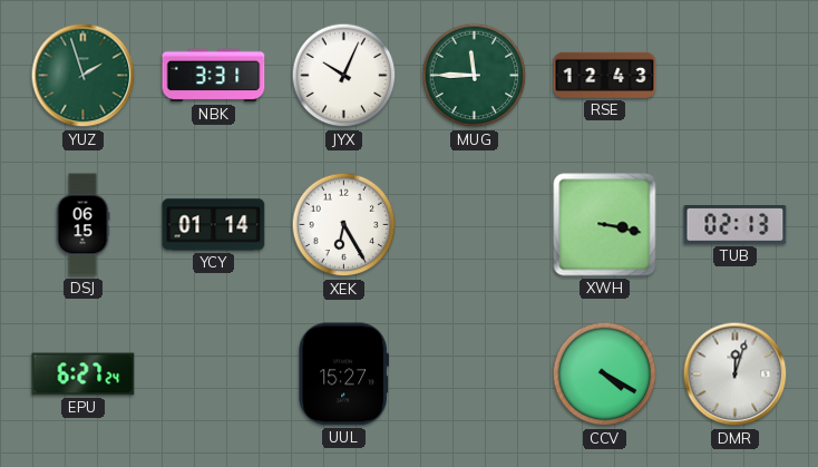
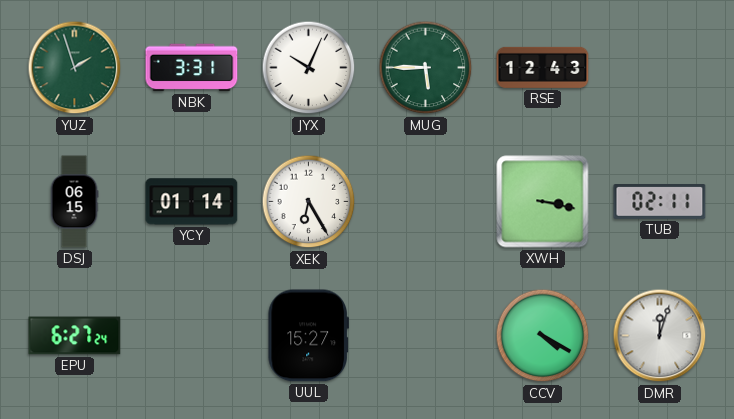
MUG: 11:45 -> 5:45
TUB: 02:13 -> 02:11
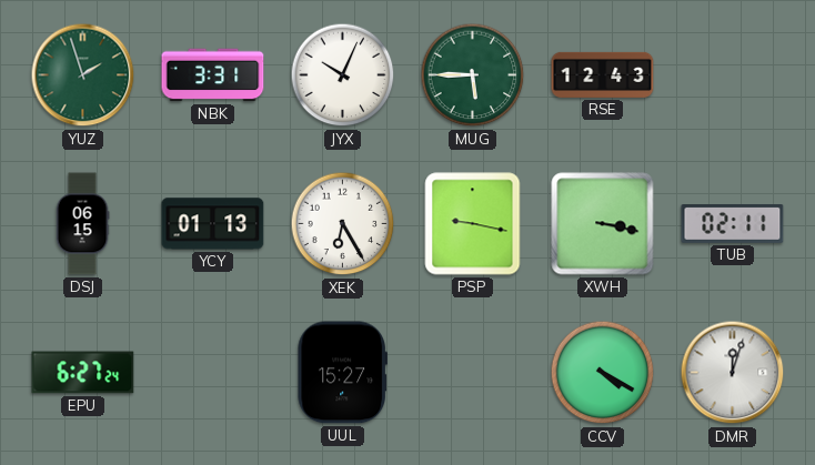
YCY: 01:14 -> 01:13
PSP: none -> 9:17
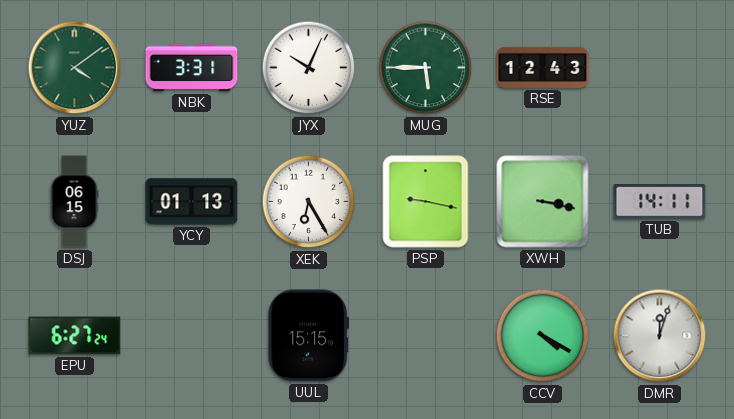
YUZ: 1:57 -> 4:09
TUB: 02:11 -> 14:11
UUL: 15:27 -> 15:15
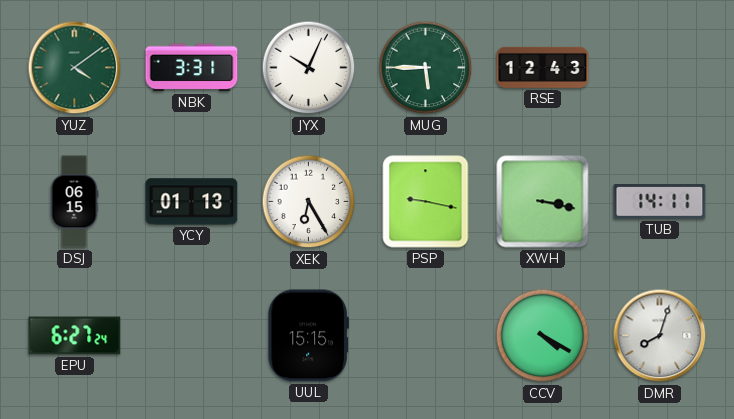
DMR: 12:03 -> 8:03
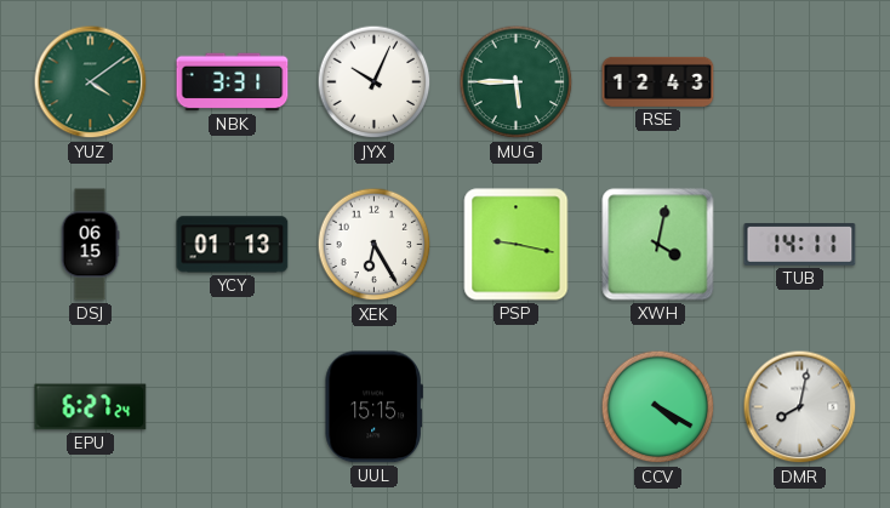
XWH: 3:17 -> 4:02
DMR: 8:03 -> 8:02
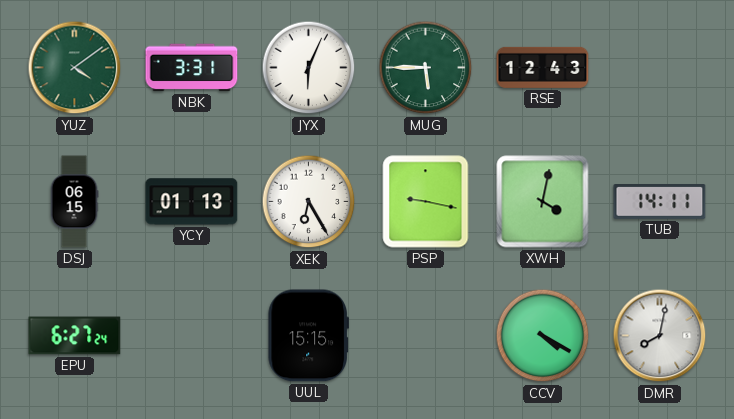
JYX: 10:04 -> 6:04
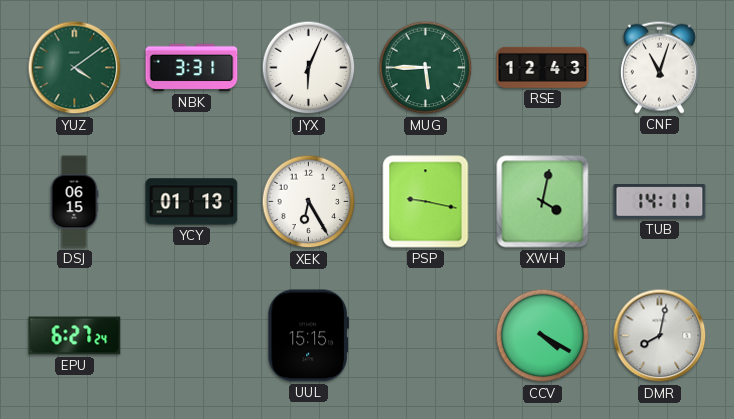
CNF: none -> 11:03
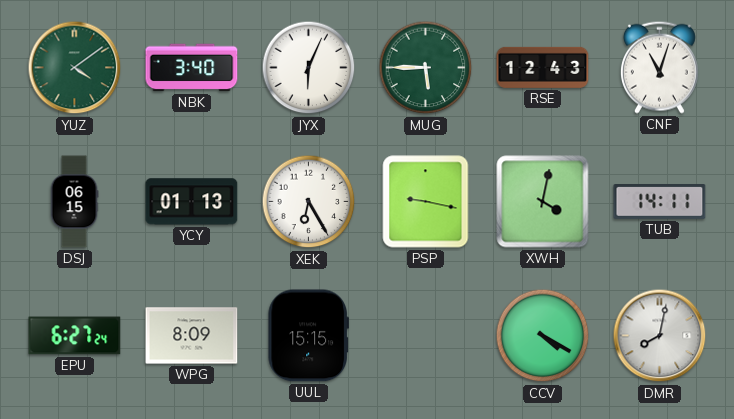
NBK: 3:31 -> 3:40
WPG: none -> 8:09
